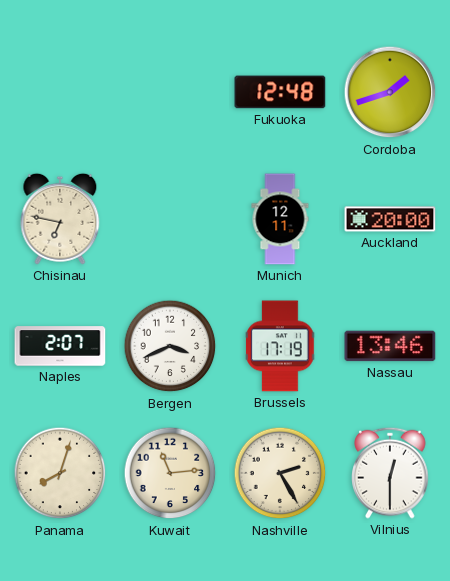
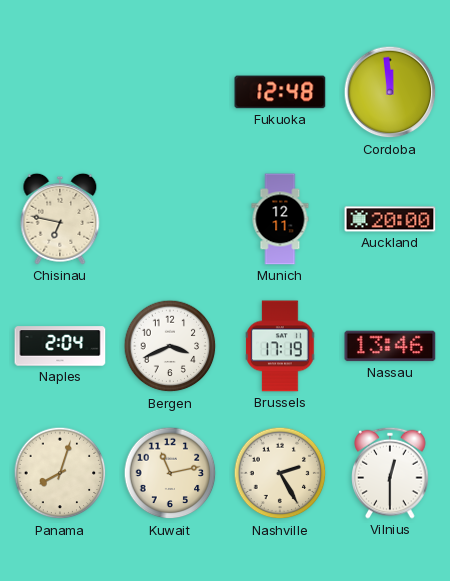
Cordoba: 1:42 -> 11:59
Naples: 2:07 -> 2:04
Kuwait: 11:14 -> 11:13
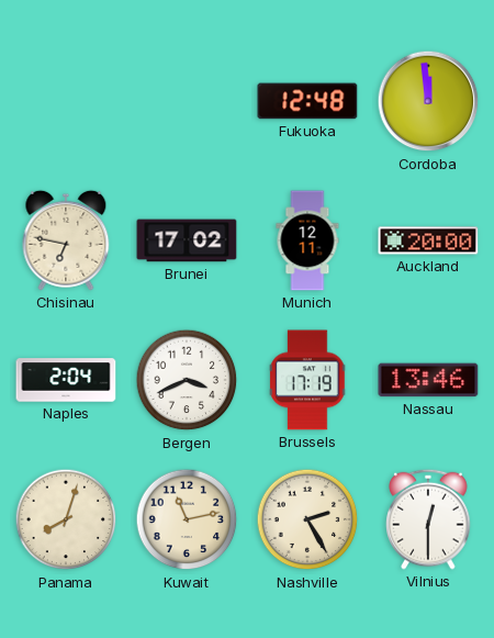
Brunei: none -> 17:02
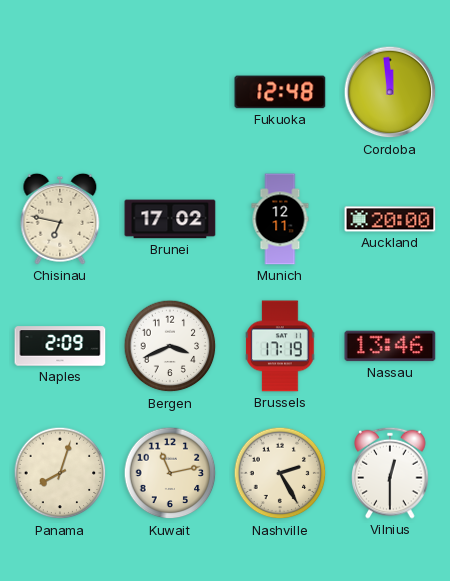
Naples: 2:04 -> 2:09
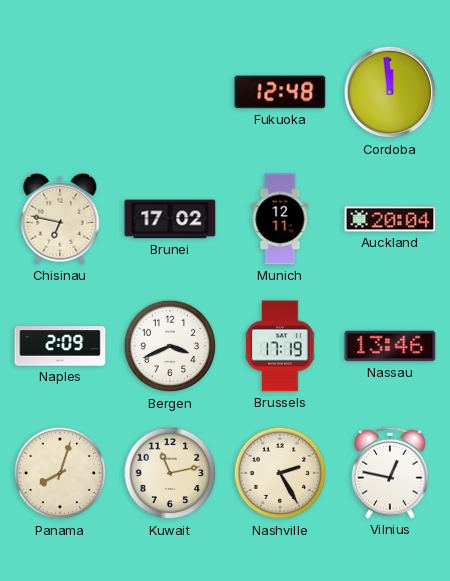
Auckland: 20:00 -> 20:04
Vilnius: 12:30 -> 12:47
